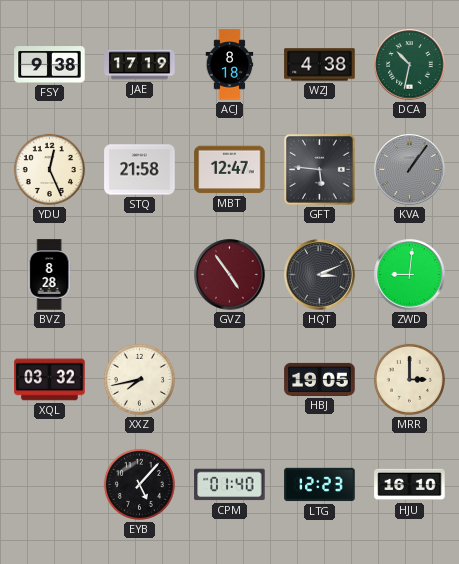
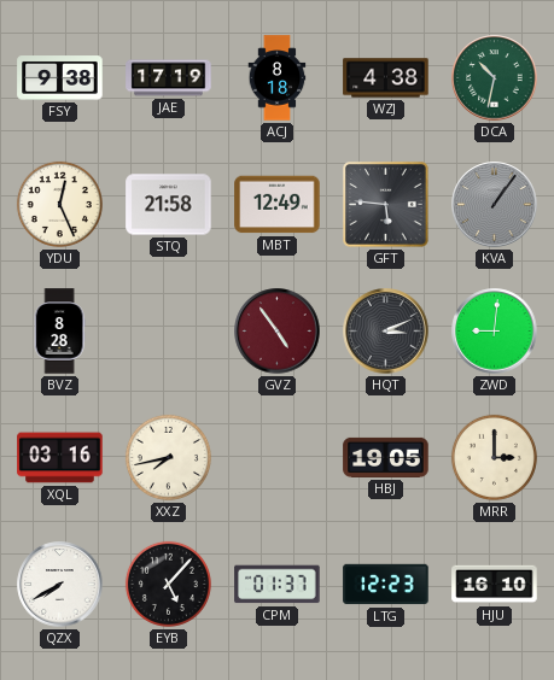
MBT: 12:47 -> 12:49
XQL: 03:32 -> 03:16
QZX: none -> 7:40
CPM: 01:40 -> 01:37
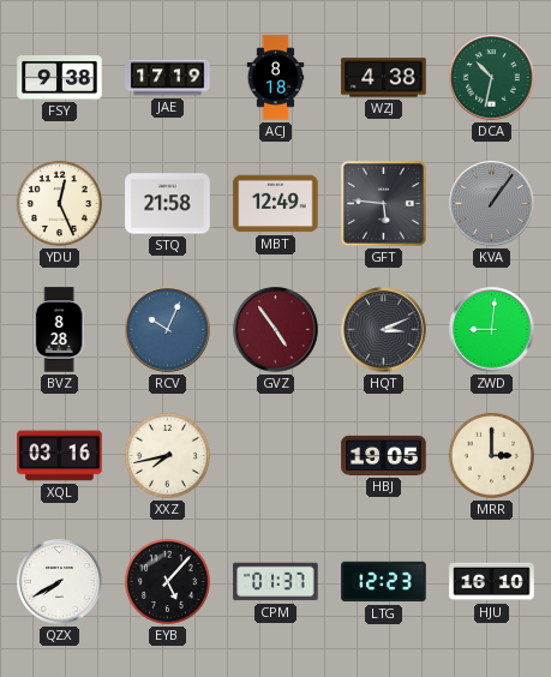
RCV: none -> 10:04
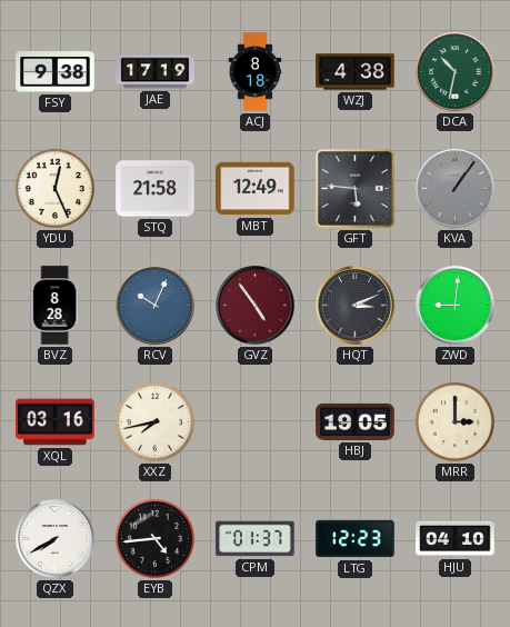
EYB: 5:07 -> 4:44
HJU: 16:10 -> 04:10
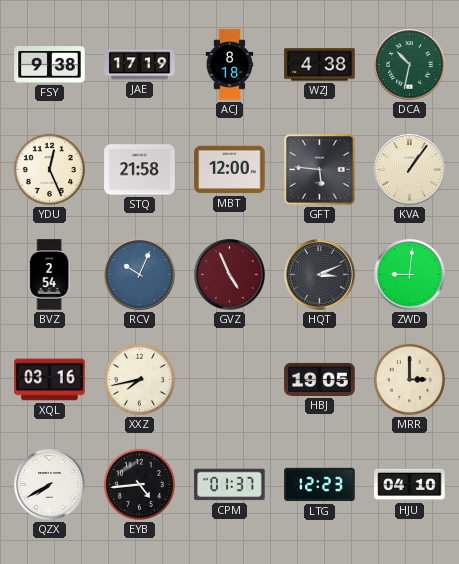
MBT: 12:49 -> 12:00
KVA dial: grey -> cream
BVZ: 8:28 -> 2:54
GVZ: 4:54 -> 4:56
